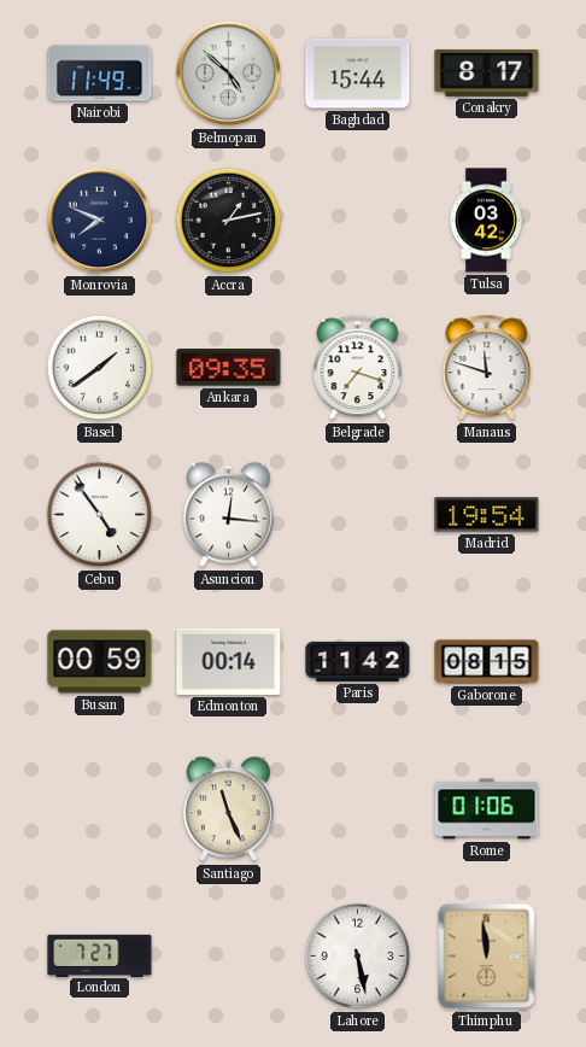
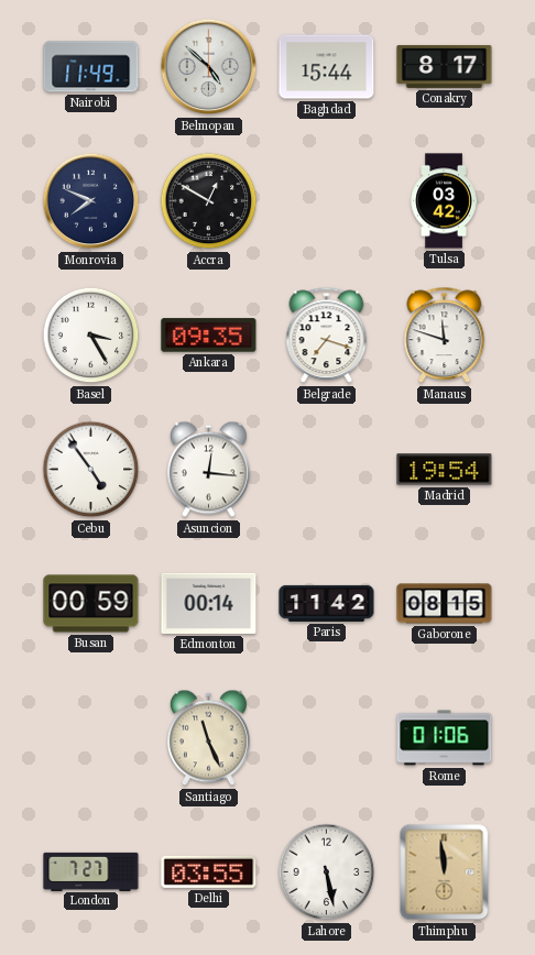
Accra: 1:13 -> 12:50
Basel: 1:39 -> 3:25
Delhi: none -> 03:55
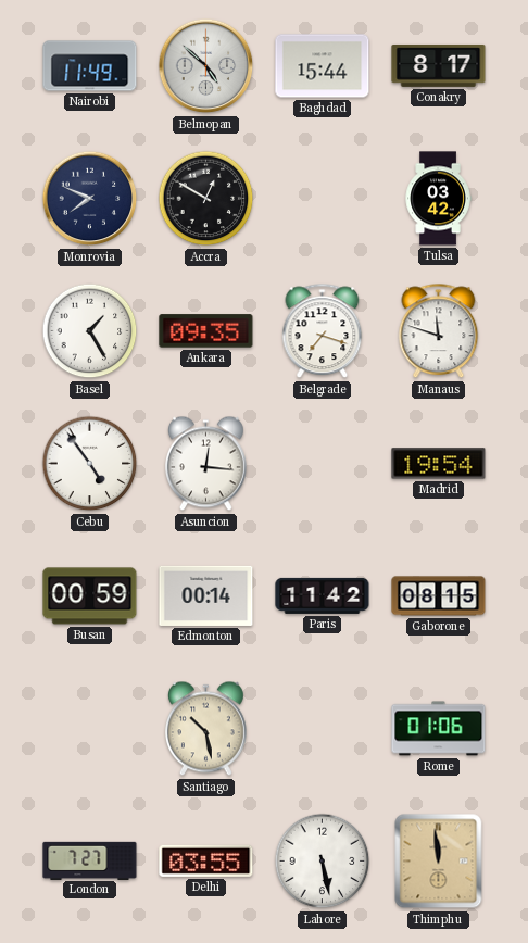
Basel: 3:25 -> 1:25
Santiago: 11:26 -> 10:28
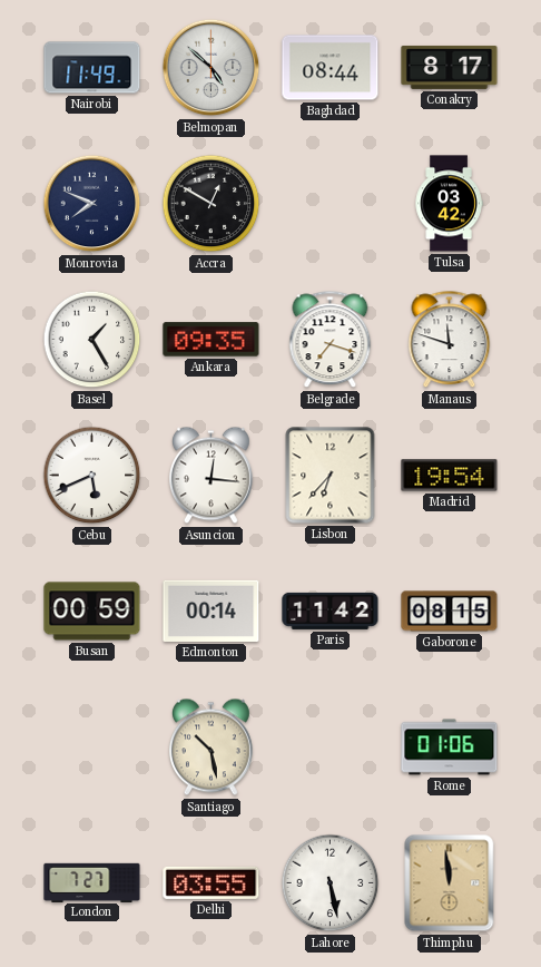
Baghdad: 15:44 -> 08:44
Cebu: 4:54 -> 5:41
Lisbon: none -> 6:37
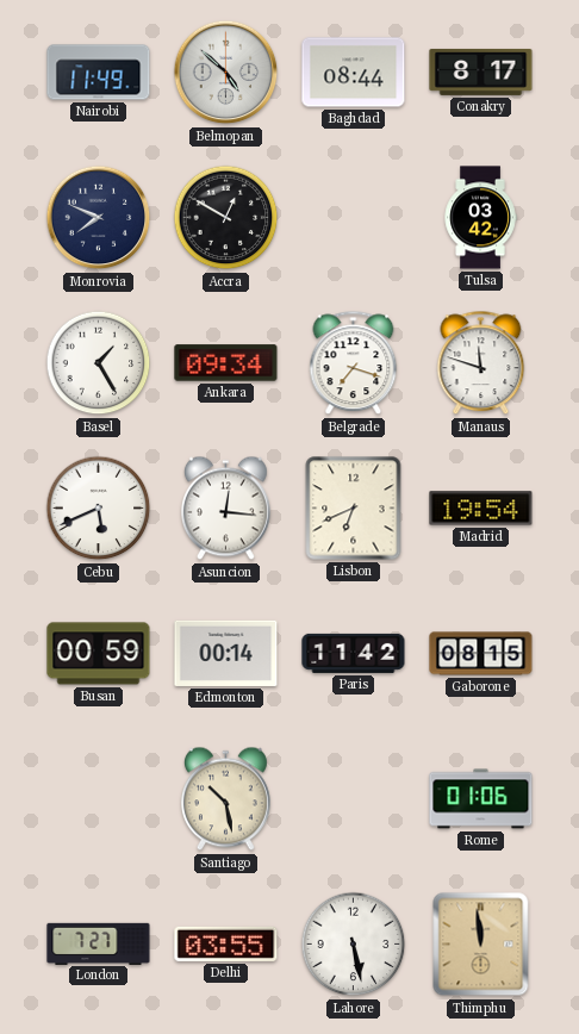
Ankara: 09:35 -> 09:34
Lisbon: 6:37 -> 6:41
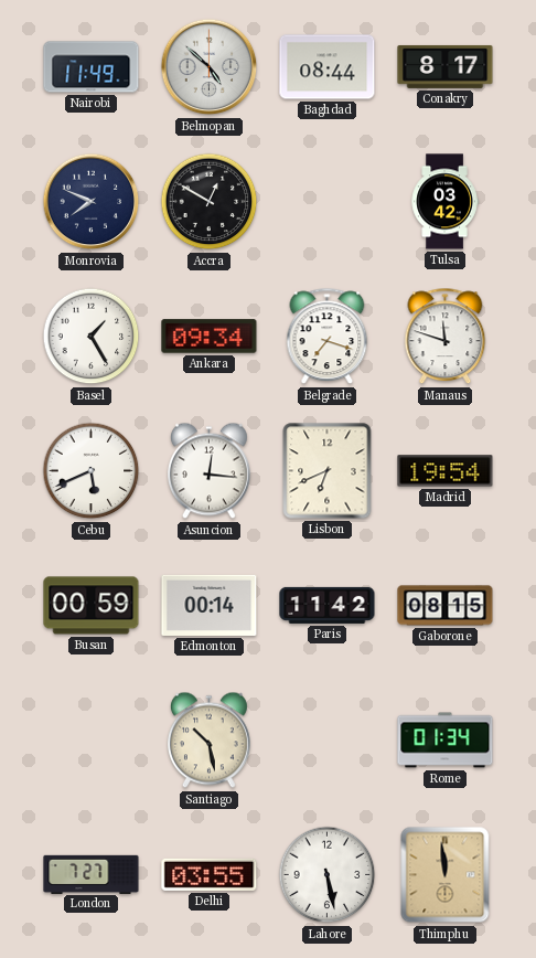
Rome: 01:06 -> 01:34
